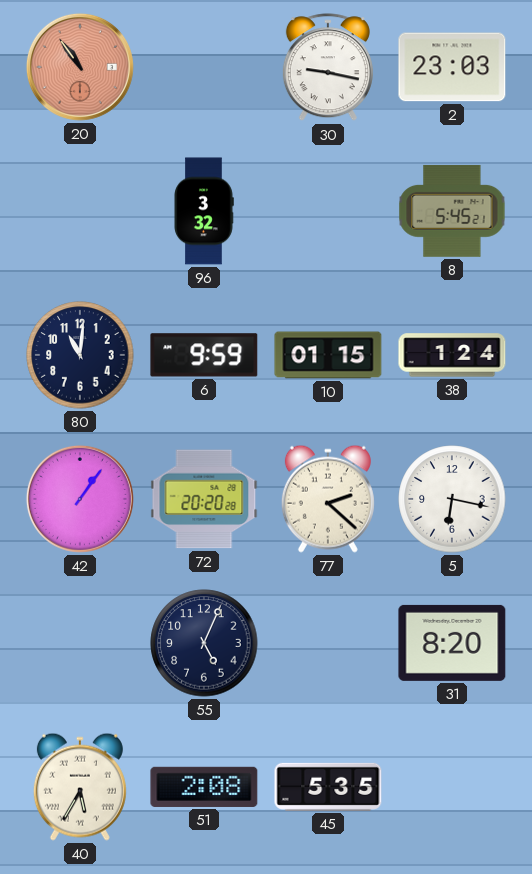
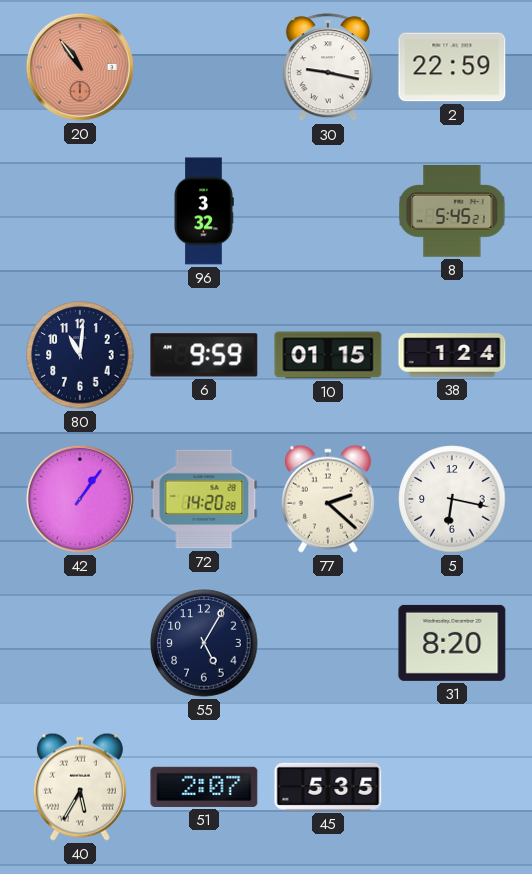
2: 23:03 -> 22:59
72: 20:20 -> 14:20
55: 5:04 -> 5:05
51: 2:08 -> 2:07
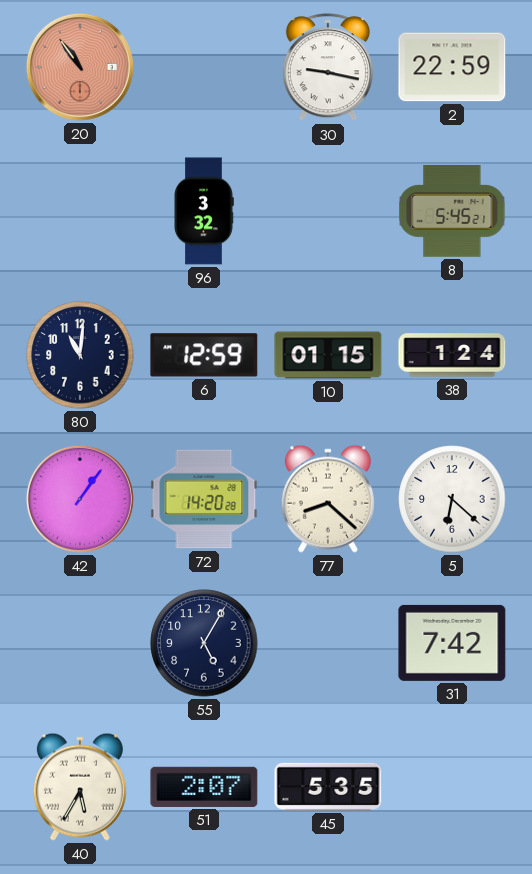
6: 9:59 -> 12:59
77: 2:22 -> 8:22
5: 6:17 -> 6:22
31: 8:20 -> 7:42
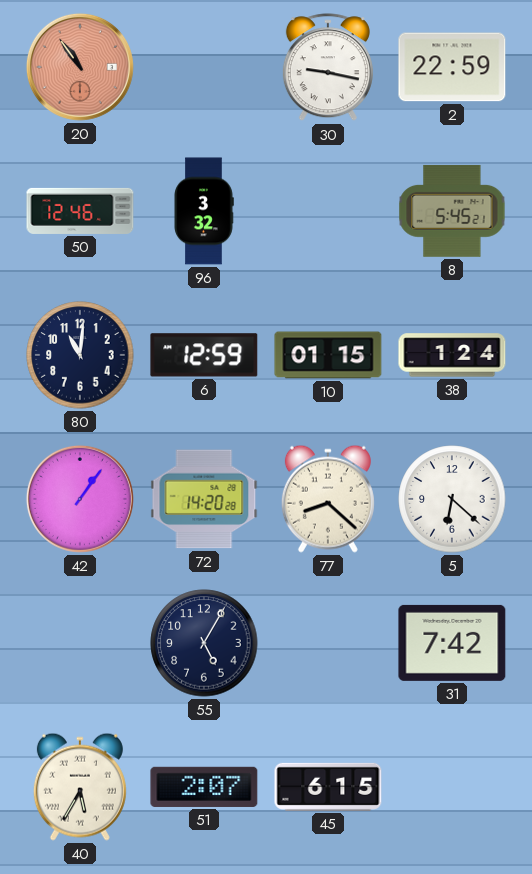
50: none -> 12:46
45: 5:35 -> 6:15
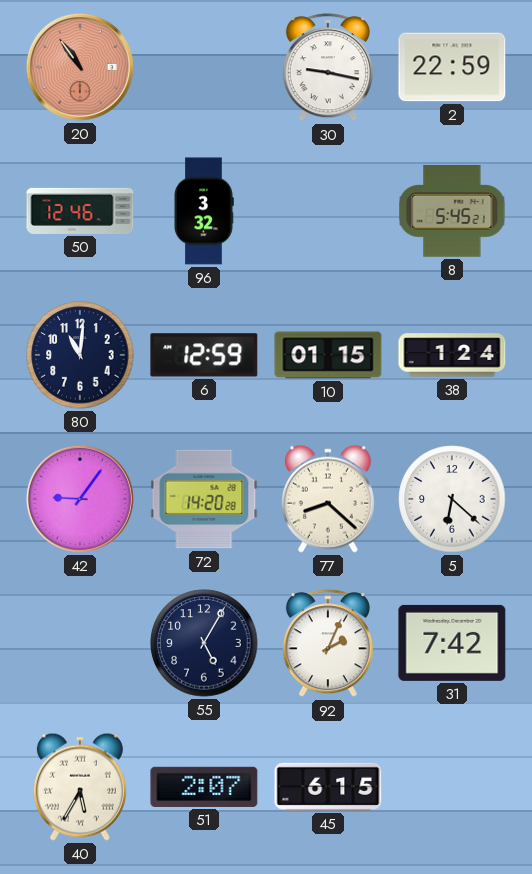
42: 1:06 -> 9:06
92: none -> 2:04
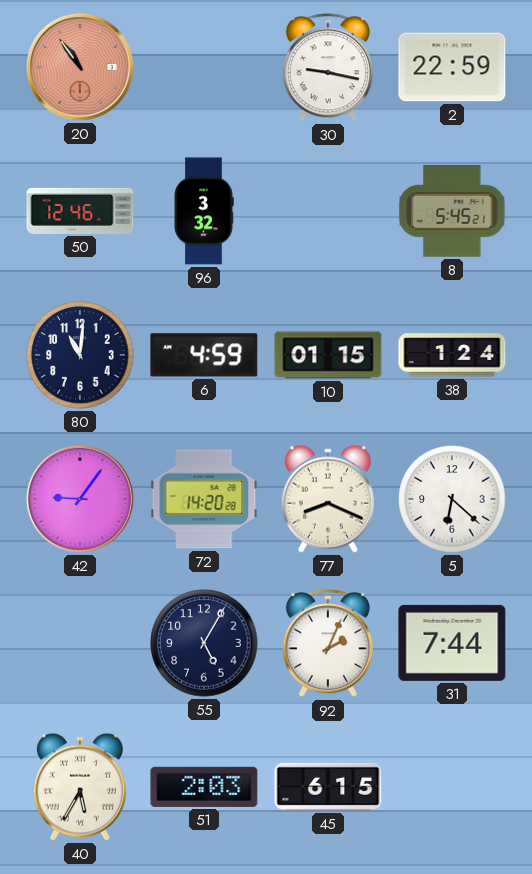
6: 12:59 -> 4:59
77: 8:22 -> 8:19
31: 7:42 -> 7:44
51: 2:07 -> 2:03
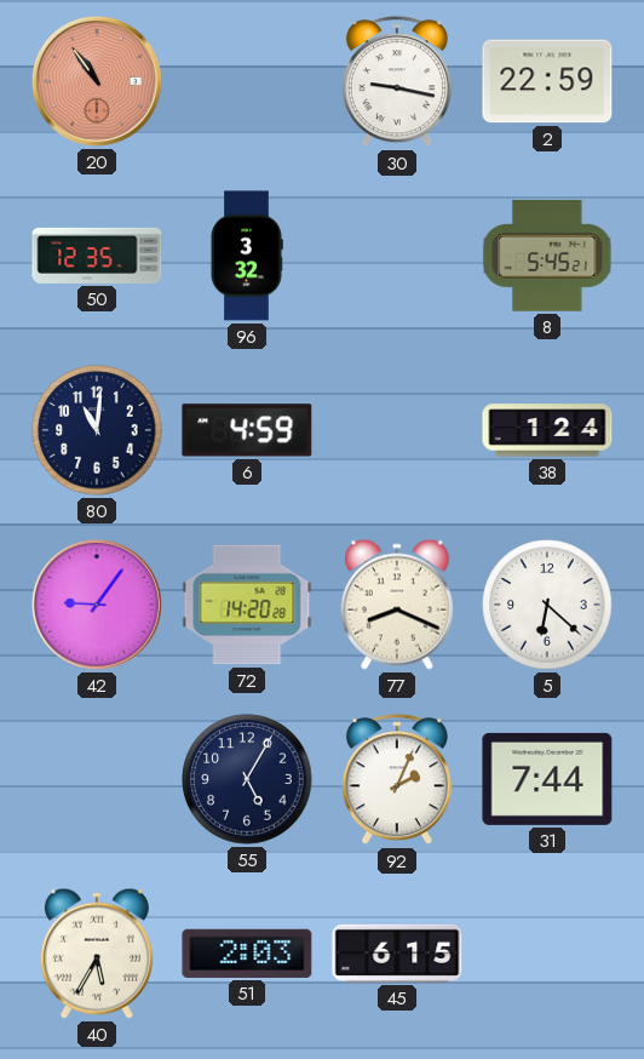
50: 12:46 -> 12:35
10: 01:15 -> none
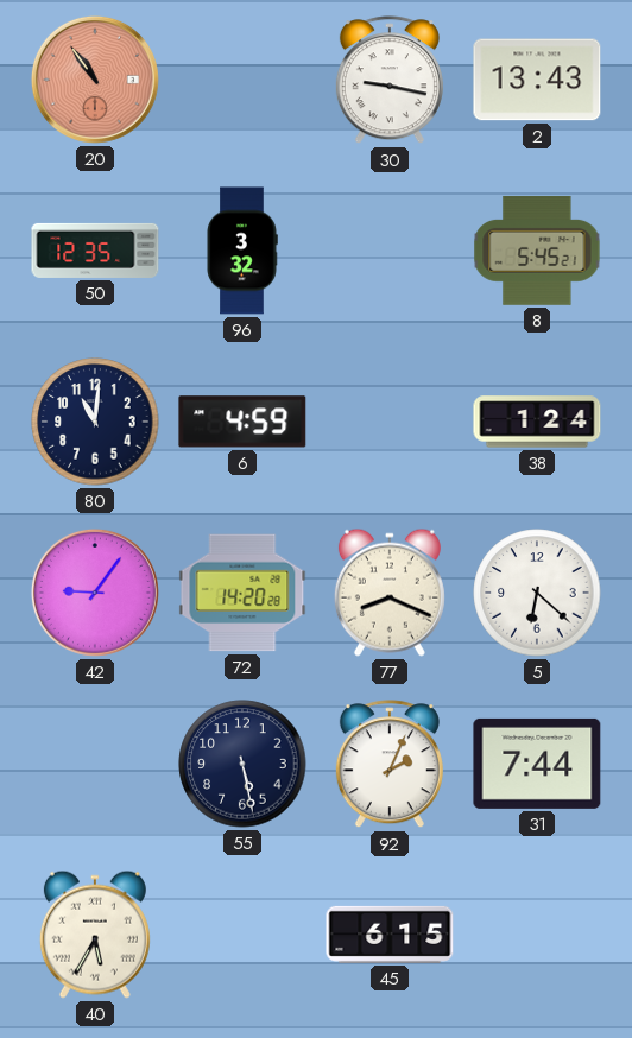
2: 22:59 -> 13:43
55: 5:05 -> 5:28
51: 2:03 -> none
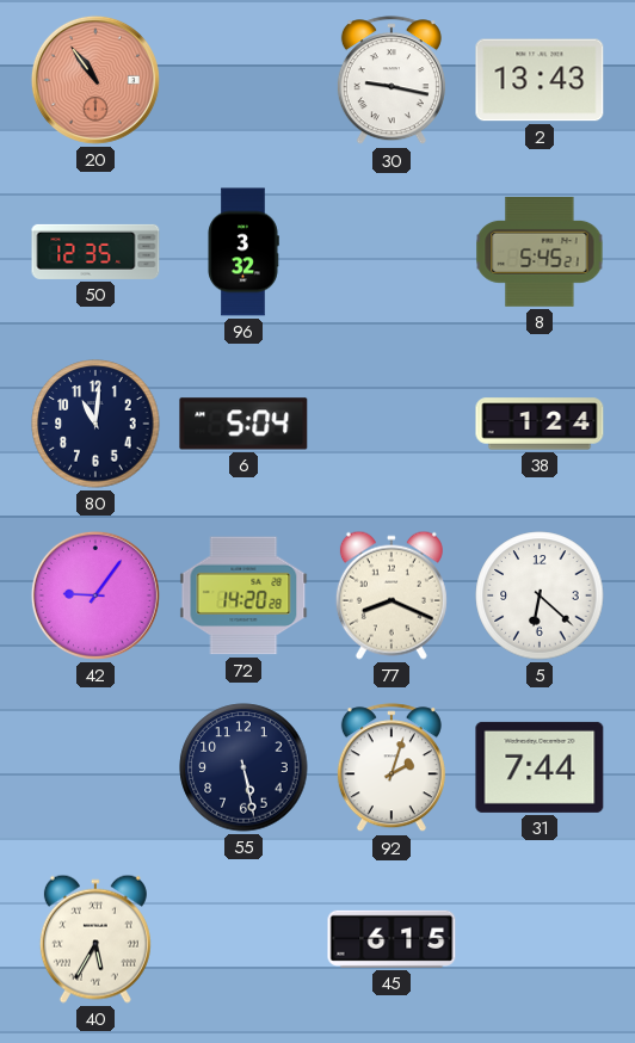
6: 4:59 -> 5:04
92: 2:04 -> 2:03
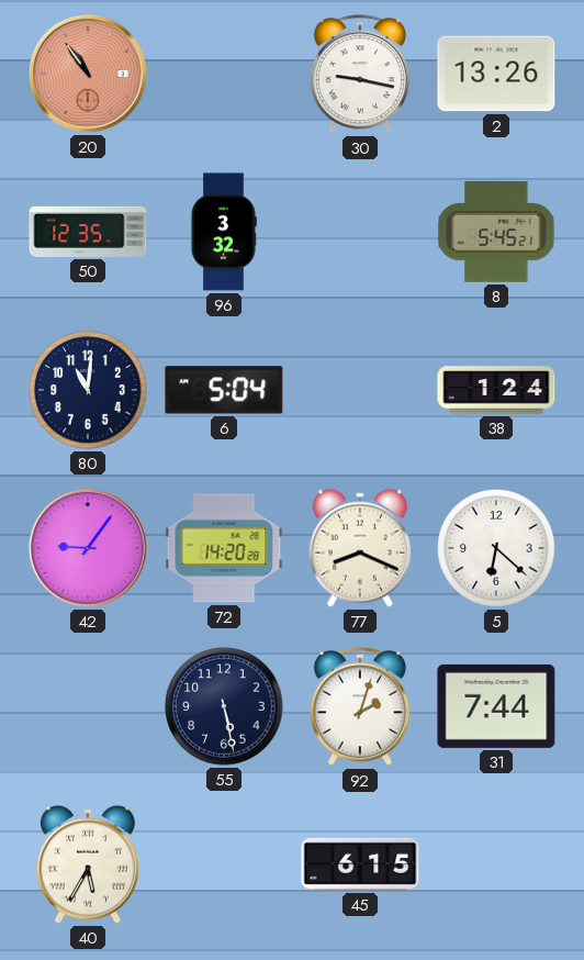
2: 13:43 -> 13:26
